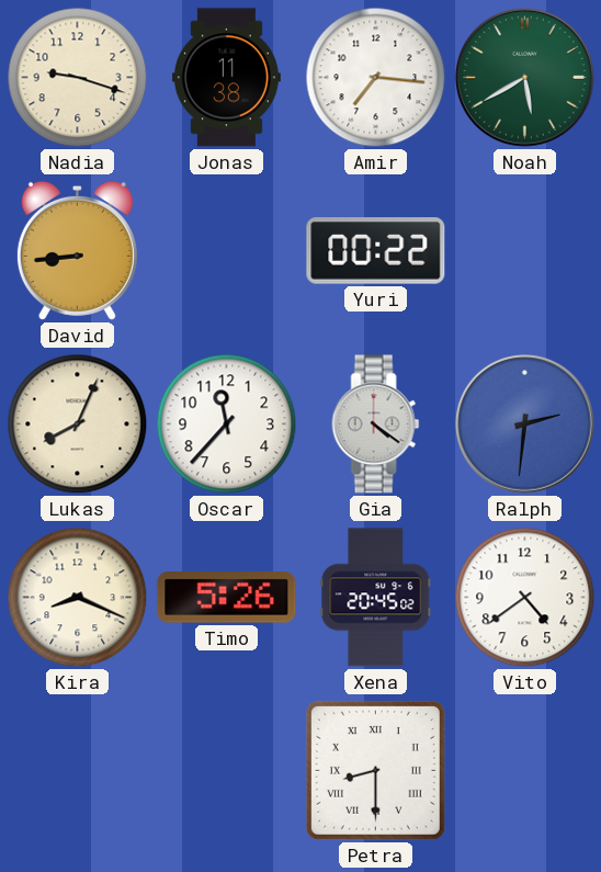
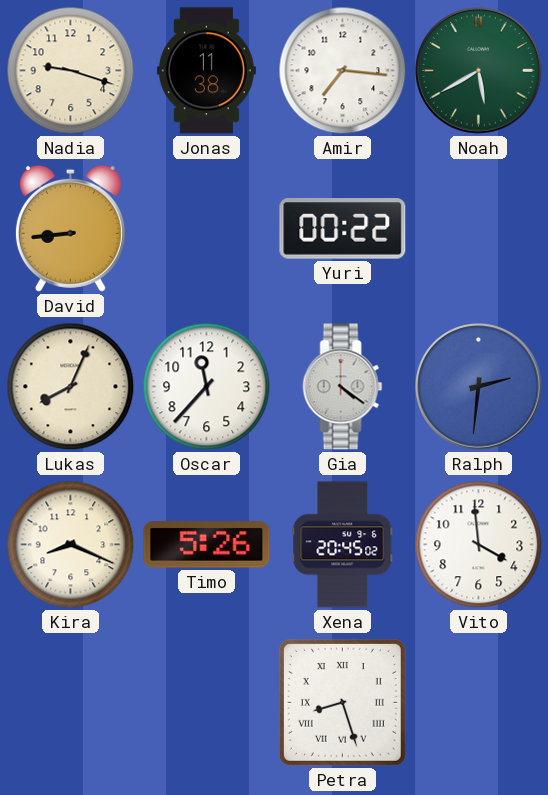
Vito: 4:39 -> 3:59
Petra: 8:30 -> 8:27
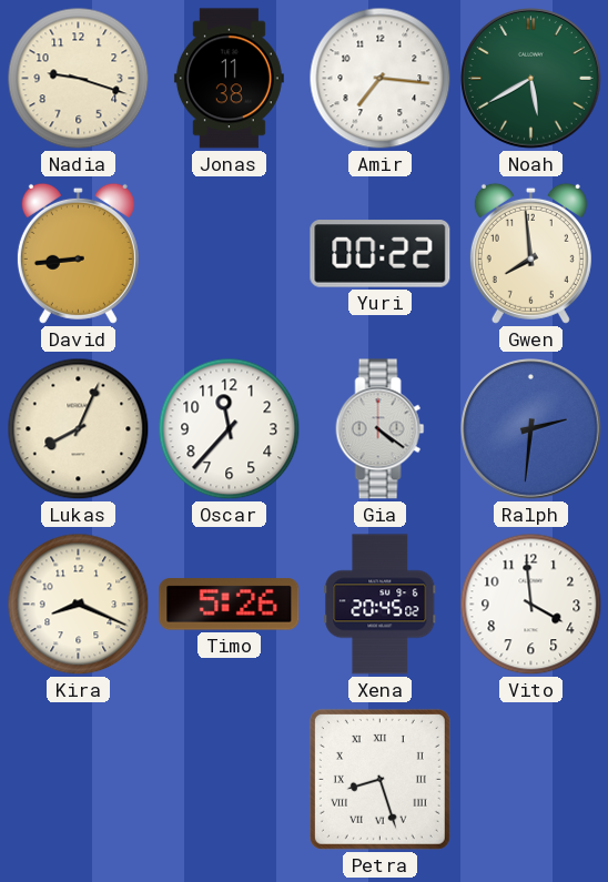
Gwen: none -> 7:59
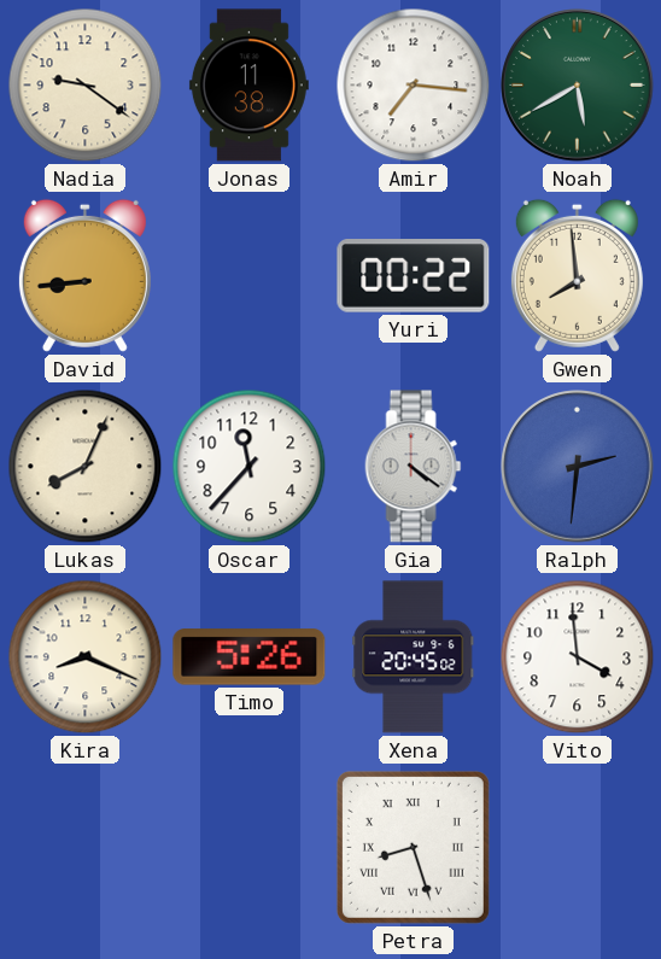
Nadia: 9:18 -> 9:21
